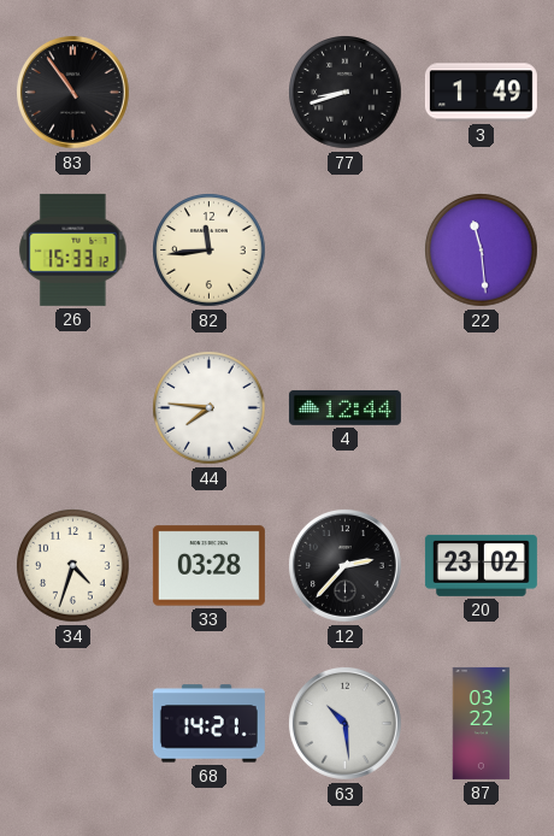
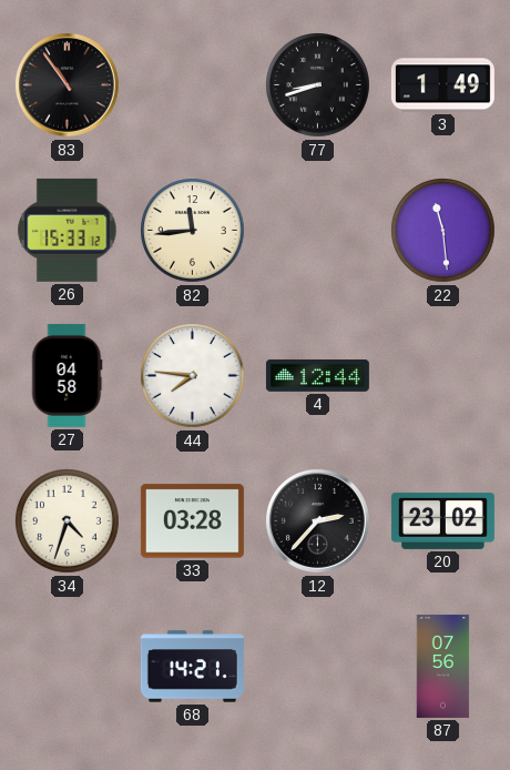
27: none -> 04:58
63: 10:29 -> none
87: 03:22 -> 07:56
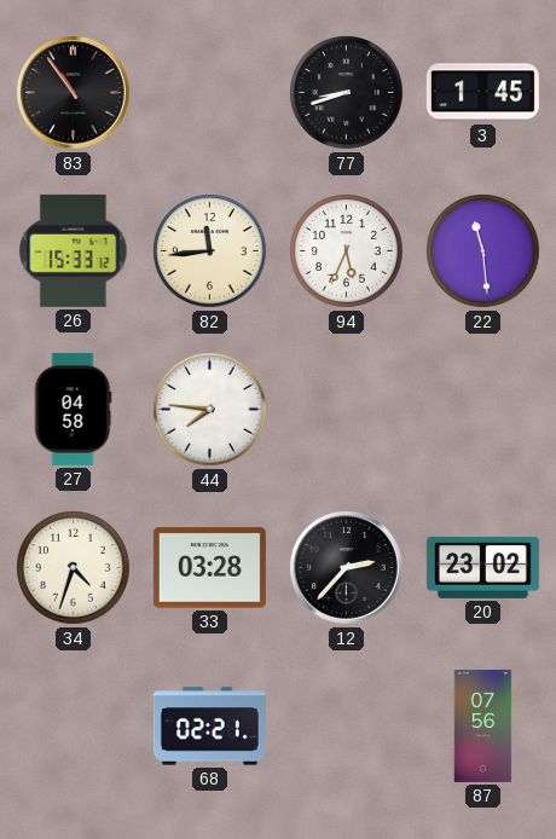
3: 1:49 -> 1:45
94: none -> 5:34
4: 12:44 -> none
68: 14:21 -> 02:21
